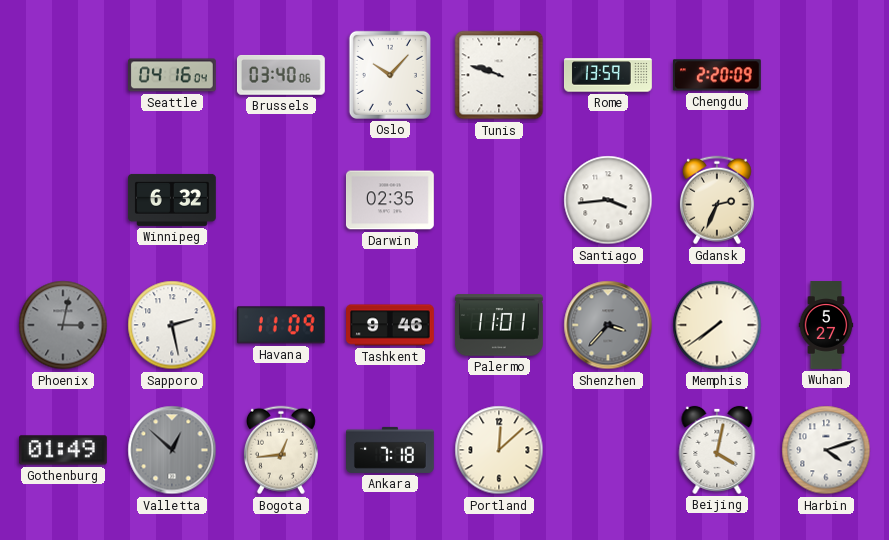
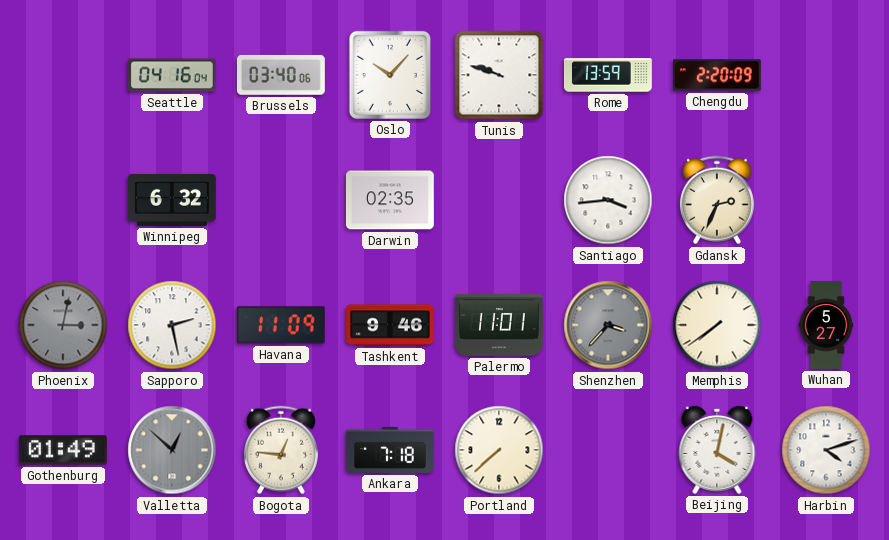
Bogota: 12:44 -> 12:46
Portland: 12:08 -> 7:38
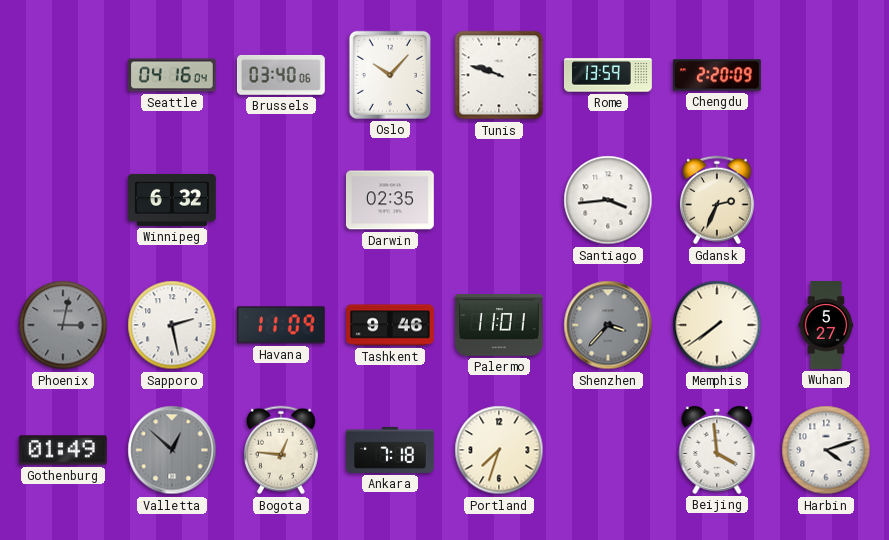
Portland: 7:38 -> 7:33
Beijing: 4:02 -> 3:59
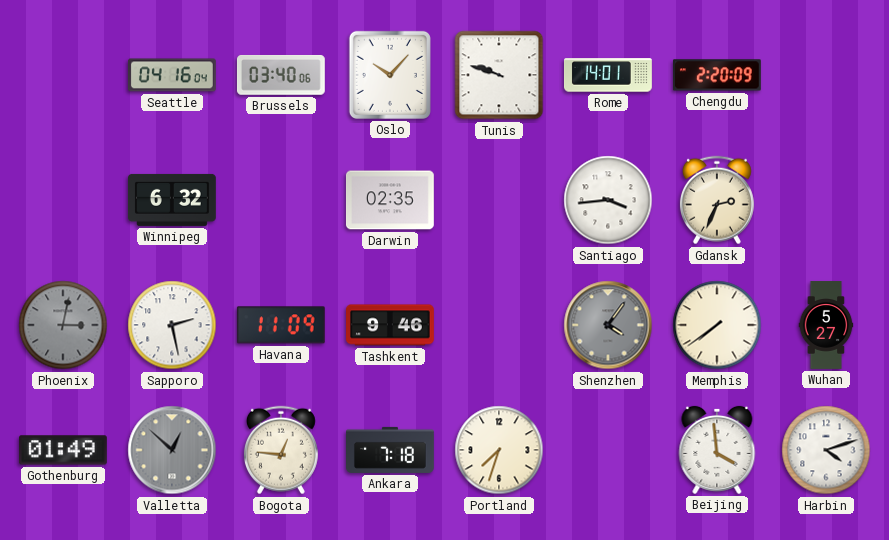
Rome: 13:59 -> 14:01
Palermo: 11:01 -> none
Shenzhen: 3:37 -> 4:06
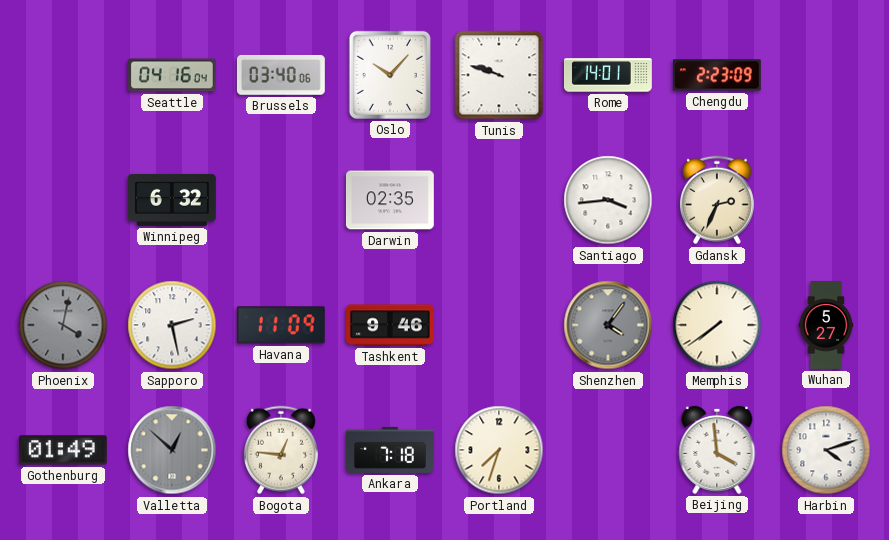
Chengdu: 2:20 -> 2:23
Phoenix: 3:02 -> 4:02
